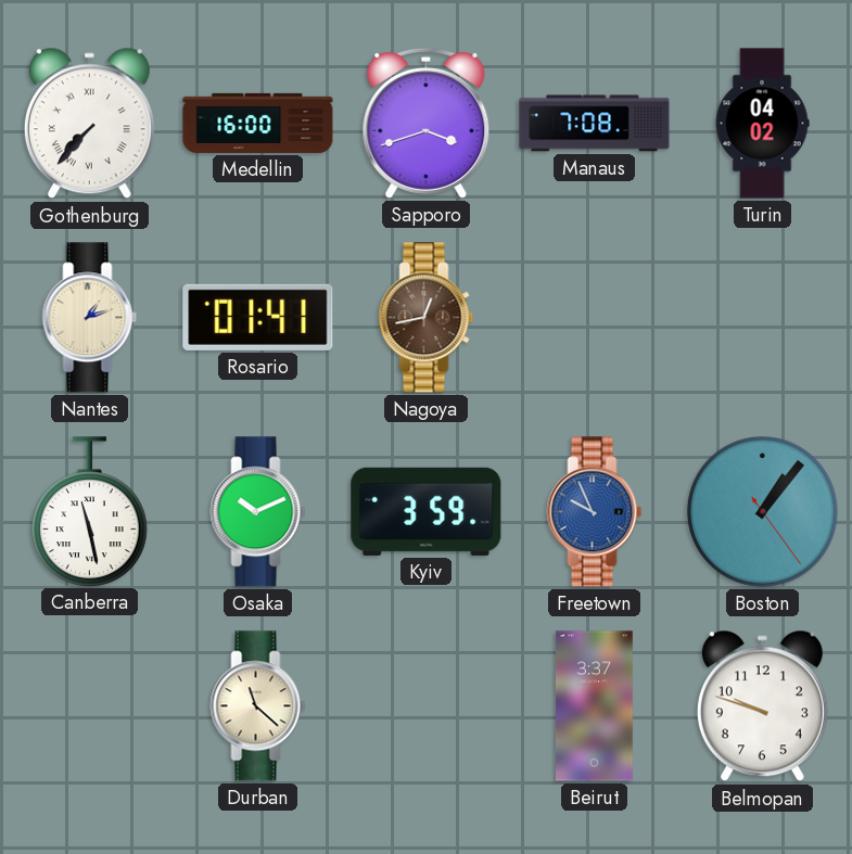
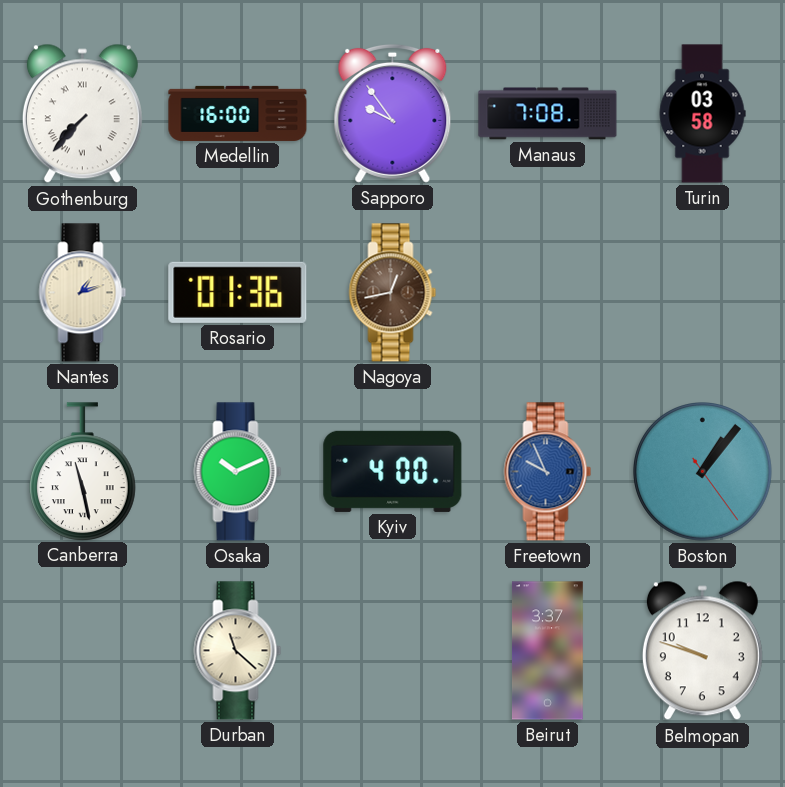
Sapporo: 3:42 -> 9:54
Turin: 04:02 -> 03:58
Rosario: 01:41 -> 01:36
Kyiv: 3:59 -> 4:00
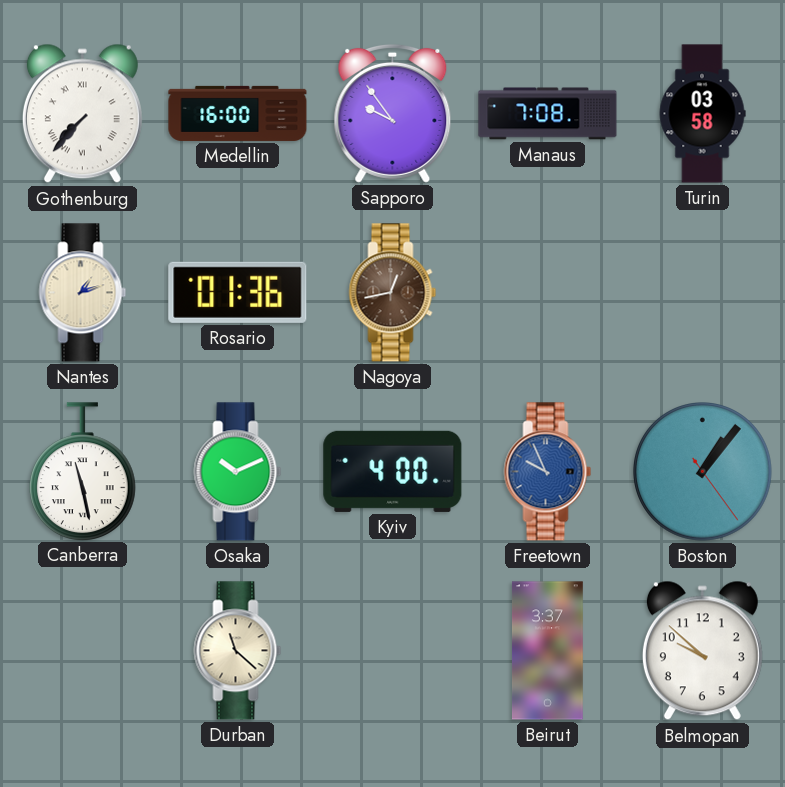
Belmopan: 9:48 -> 9:52
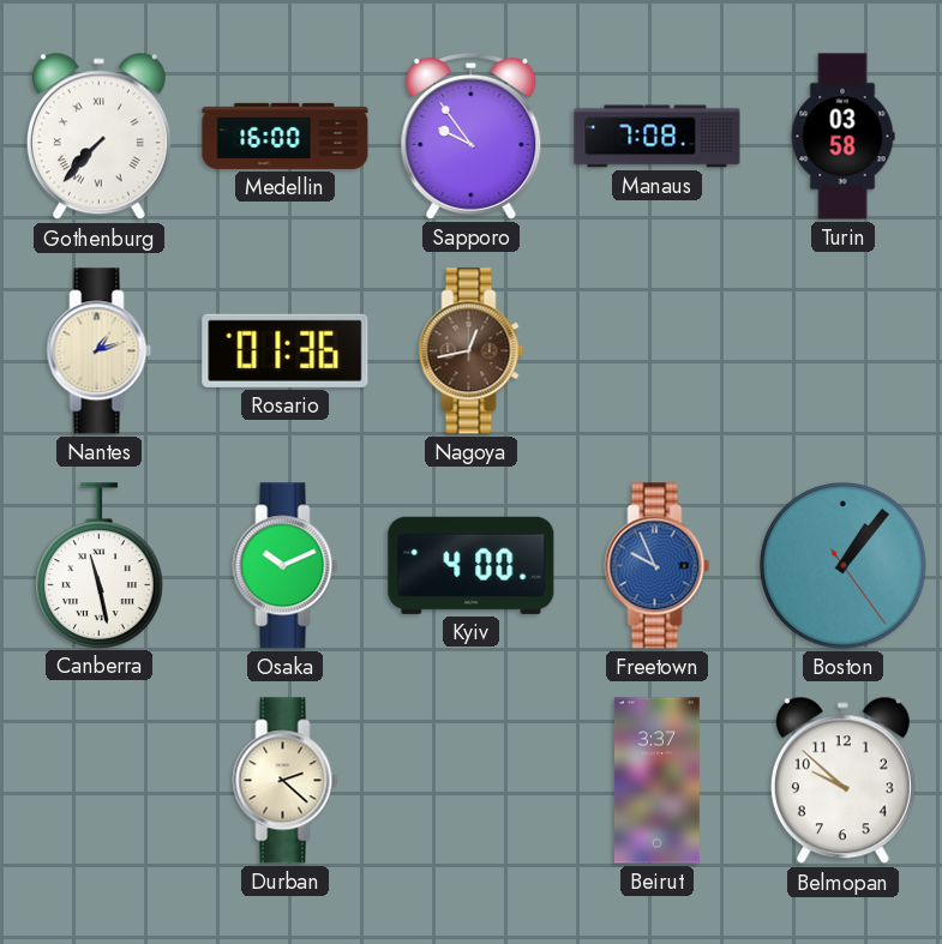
Durban: 11:22 -> 2:22
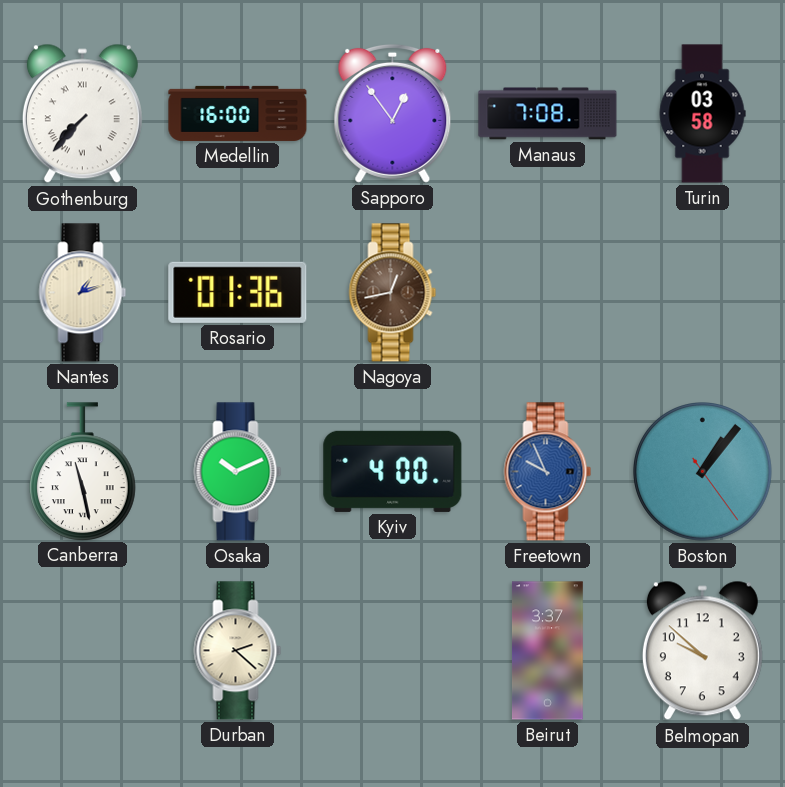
Sapporo: 9:54 -> 12:54
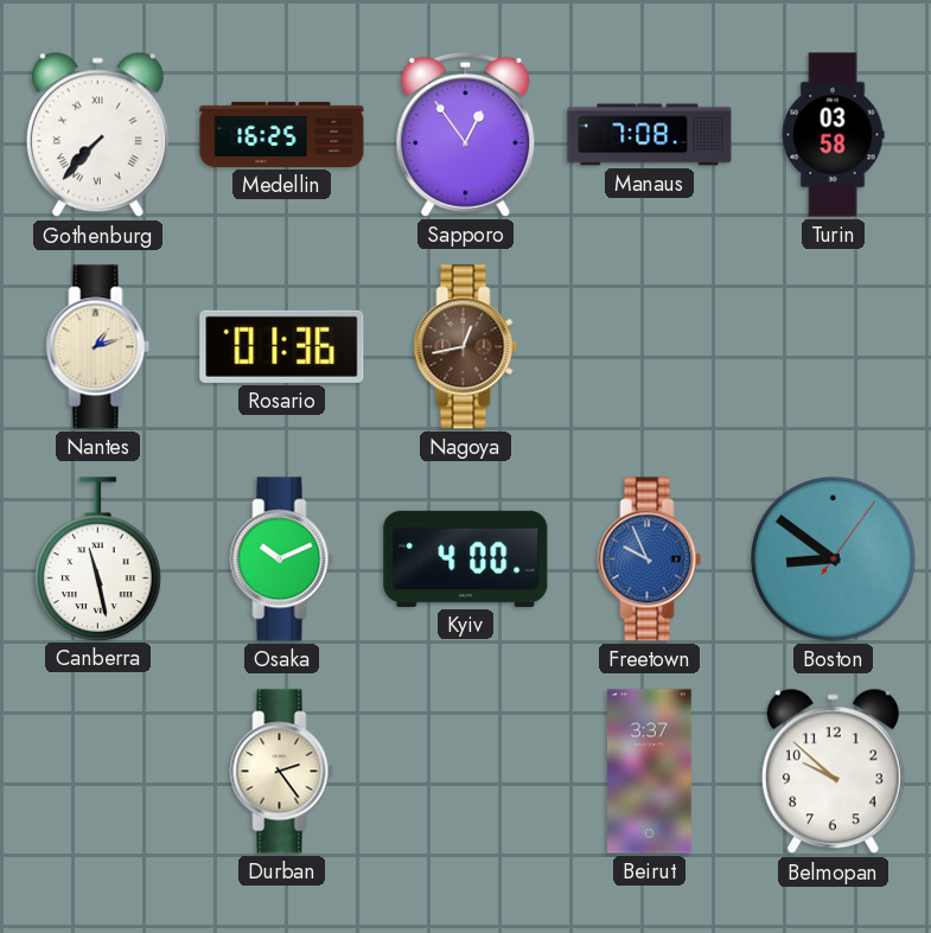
Medellin: 16:00 -> 16:25
Boston: 1:06 -> 8:51
Durban: 2:22 -> 2:24
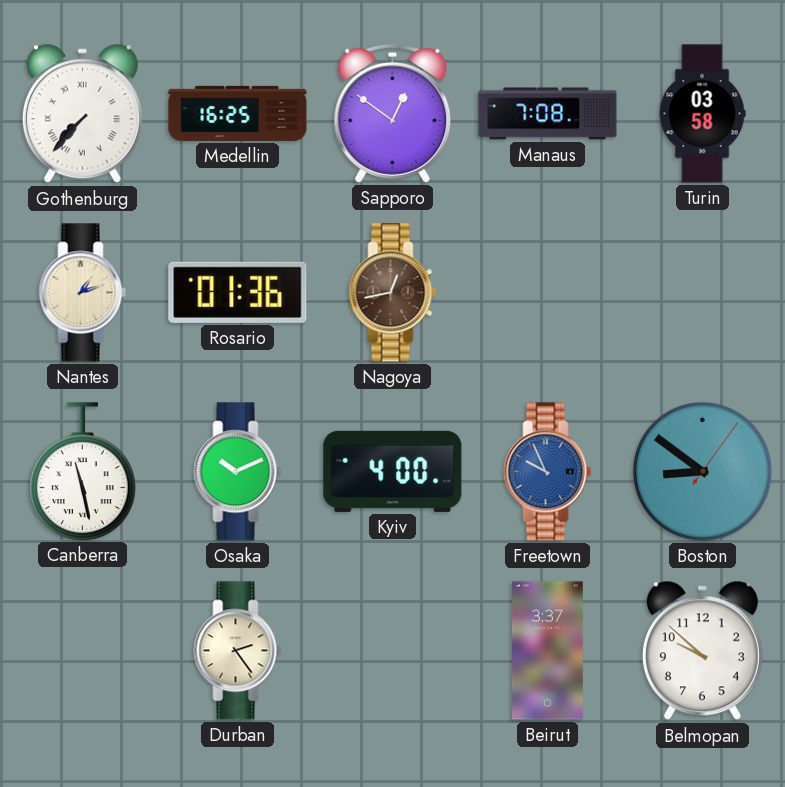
Sapporo: 12:54 -> 12:51
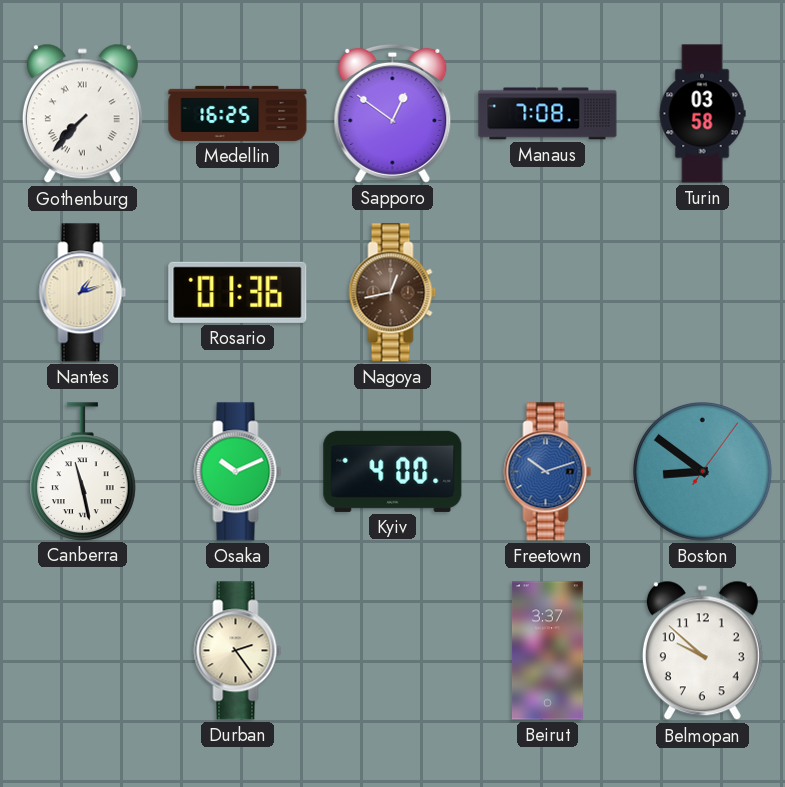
Freetown: 9:56 -> 10:12
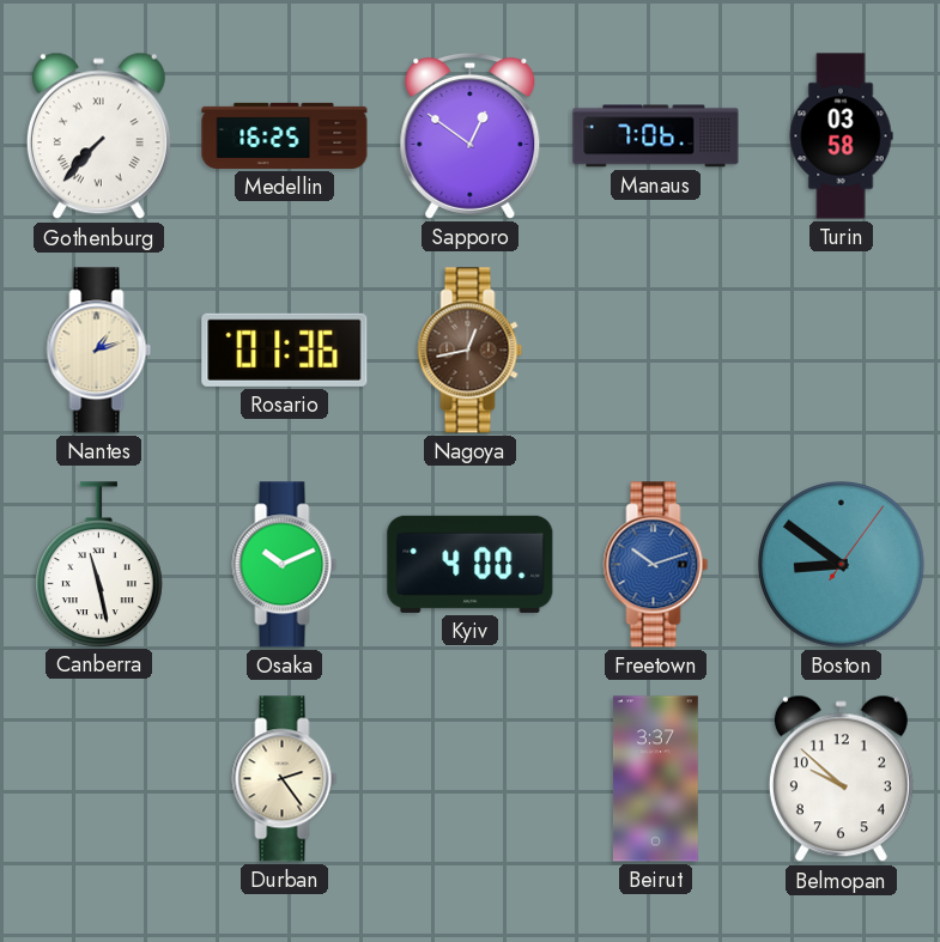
Manaus: 7:08 -> 7:06
